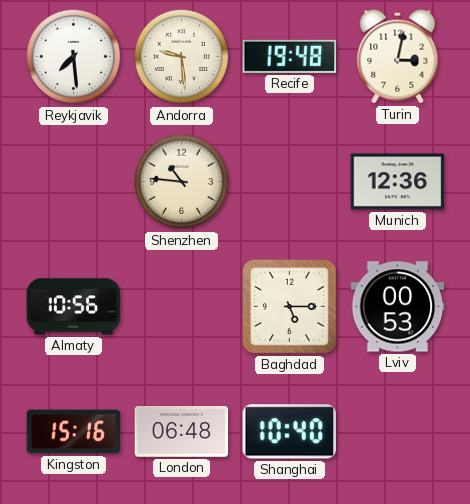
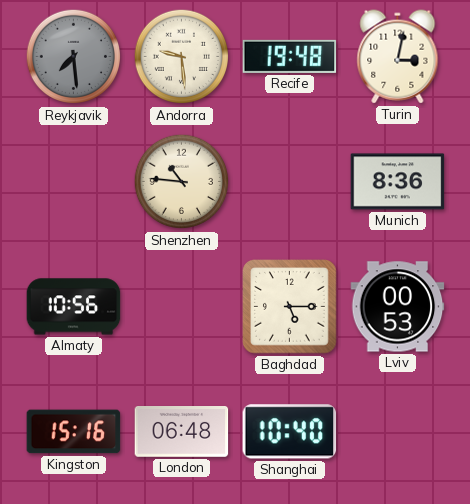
Reykjavik dial: white -> grey
Munich: 12:36 -> 8:36
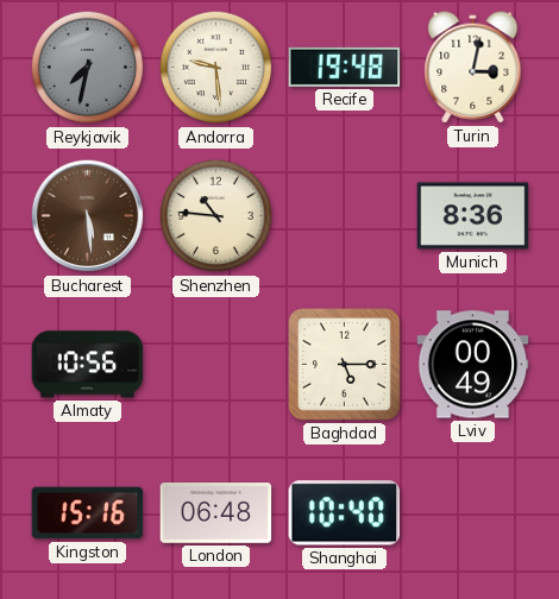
Reykjavik: 7:29 -> 7:32
Bucharest: none -> 5:29
Lviv: 00:53 -> 00:49
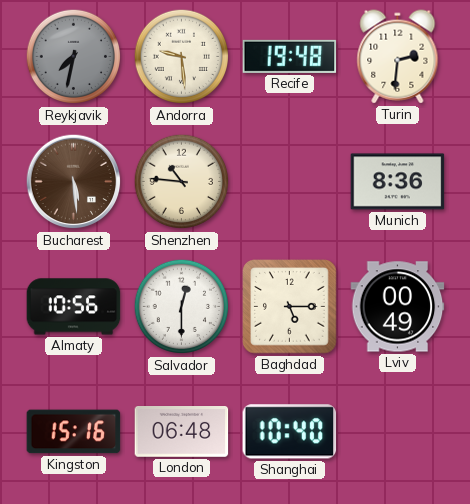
Turin: 3:02 -> 2:31
Salvador: none -> 12:30
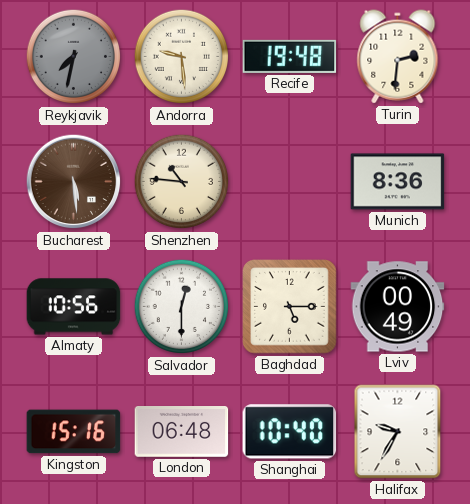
Halifax: none -> 9:35
